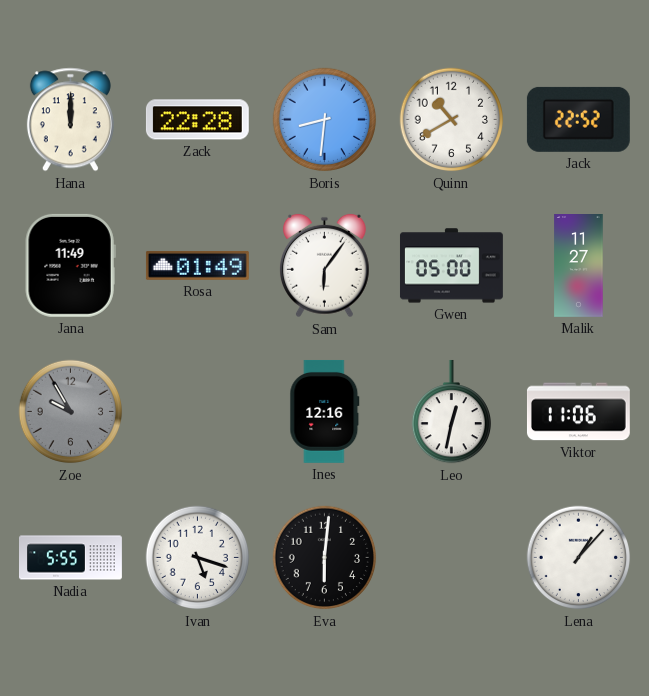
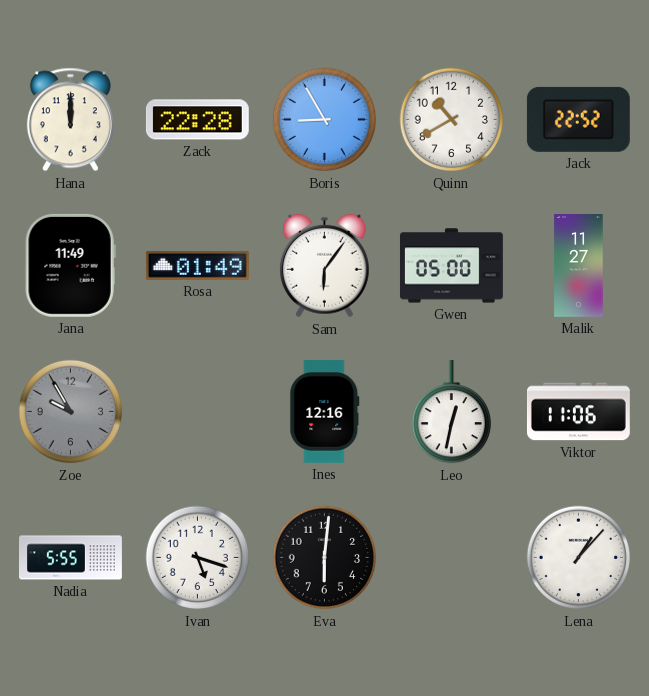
Boris: 8:31 -> 8:55
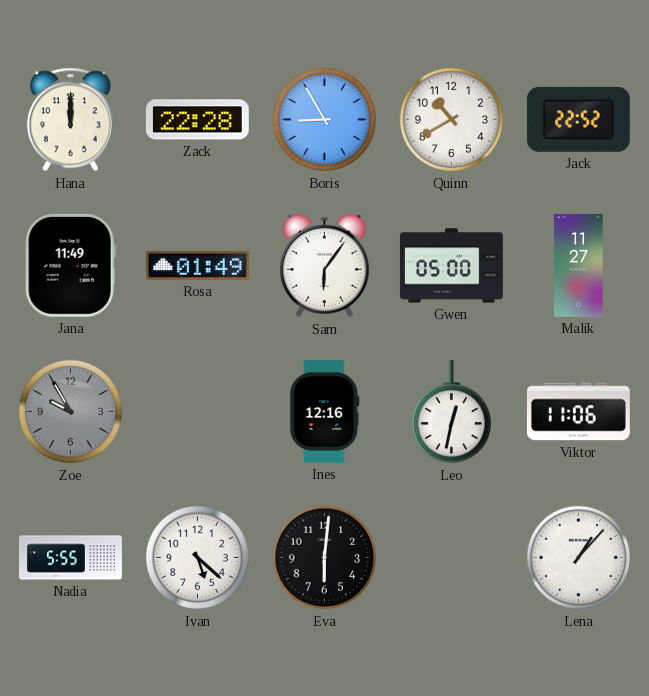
Ivan: 5:18 -> 5:22
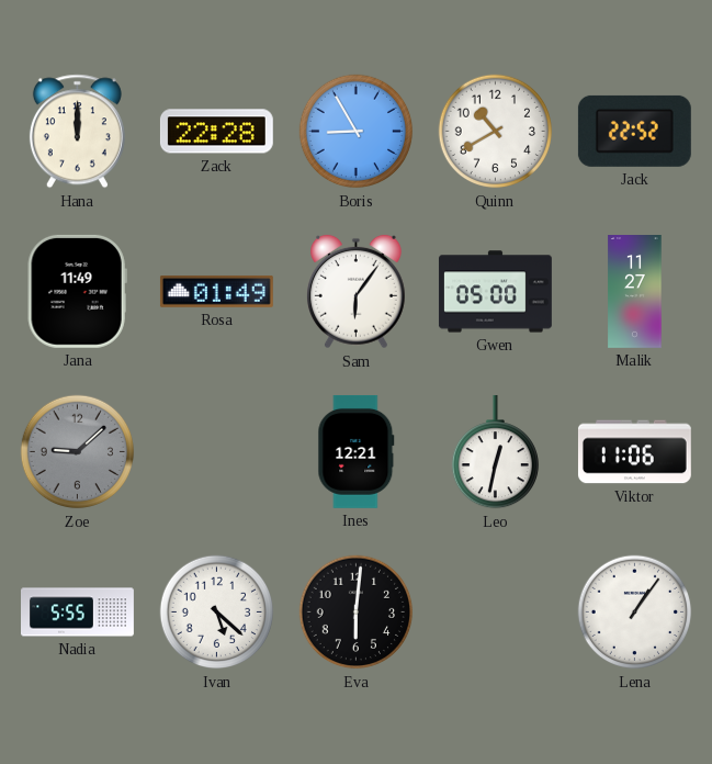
Zoe: 9:55 -> 9:08
Ines: 12:16 -> 12:21
Lena: 1:07 -> 1:06
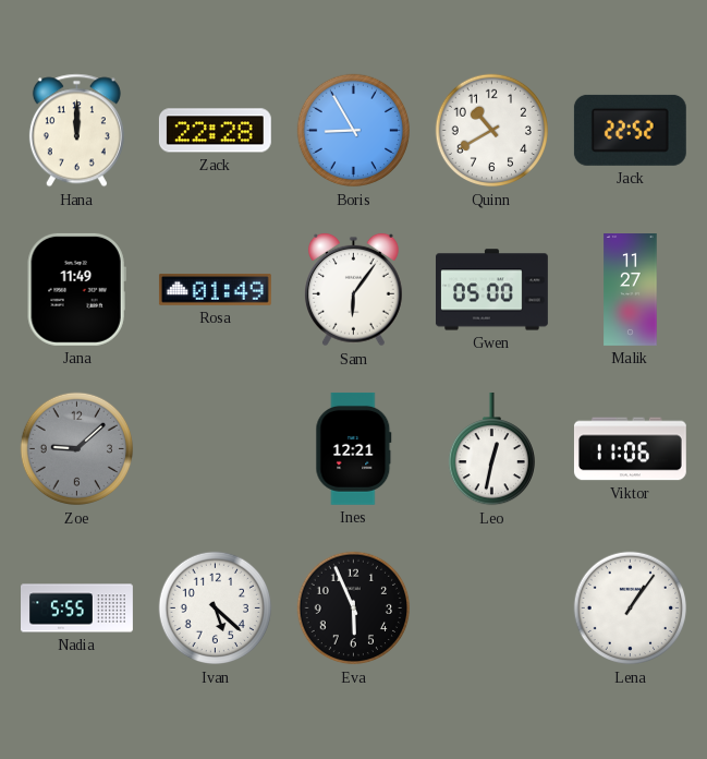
Eva: 6:01 -> 5:56
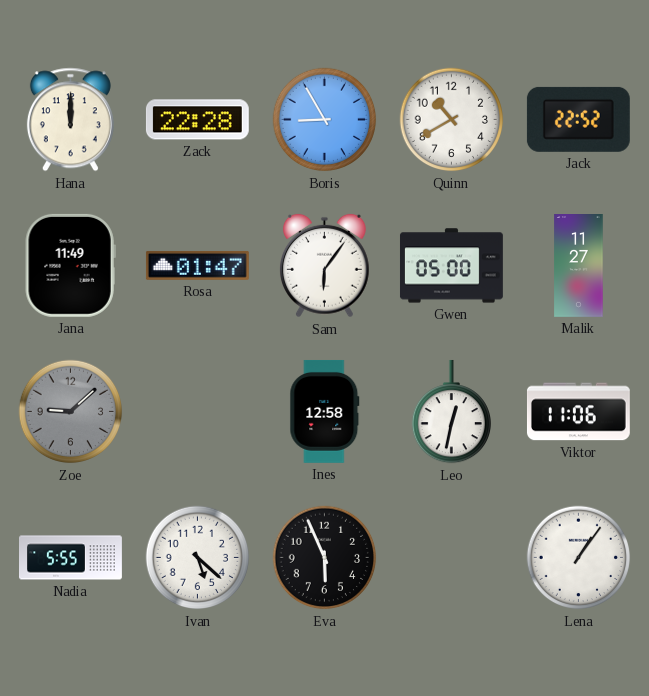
Rosa: 01:49 -> 01:47
Ines: 12:21 -> 12:58
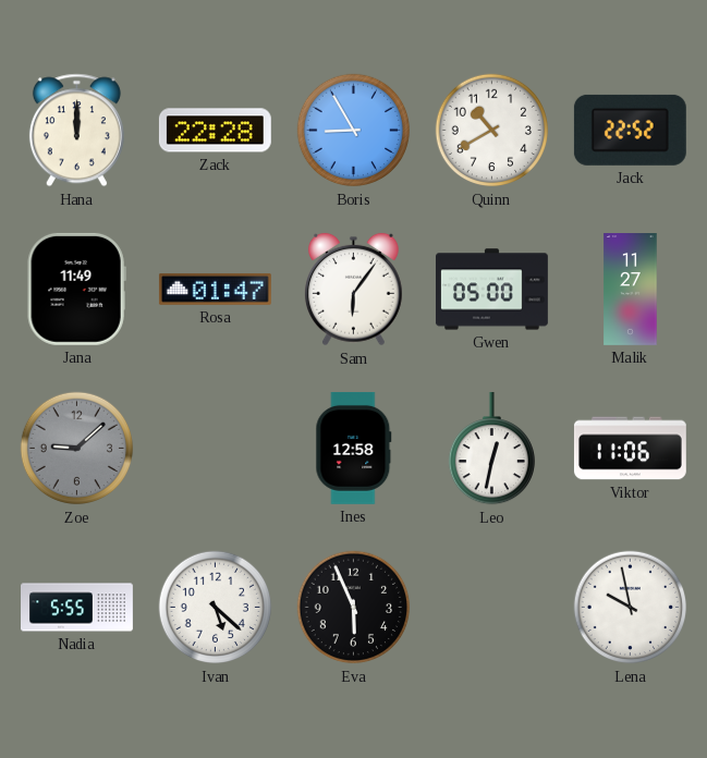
Lena: 1:06 -> 9:58
